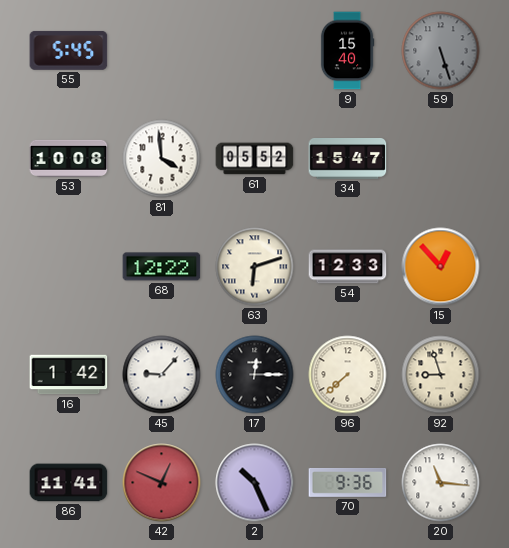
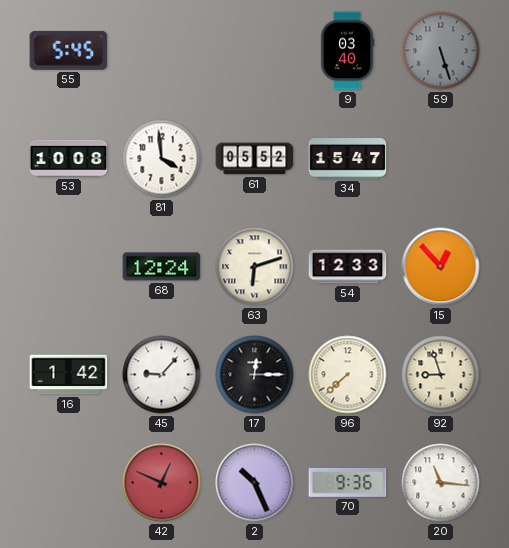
9: 15:40 -> 03:40
68: 12:22 -> 12:24
86: 11:41 -> none
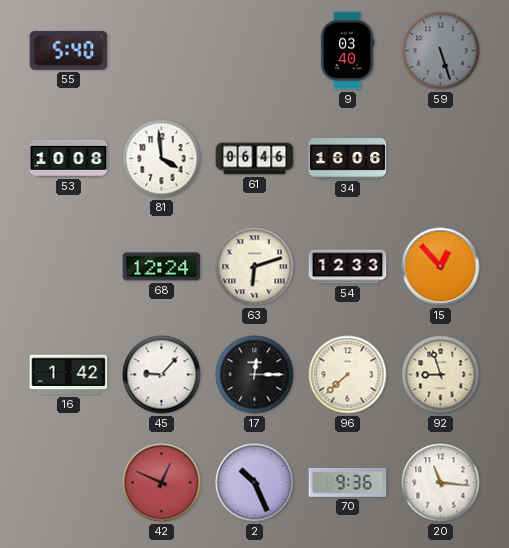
55: 5:45 -> 5:40
61: 05:52 -> 06:46
34: 15:47 -> 16:06
